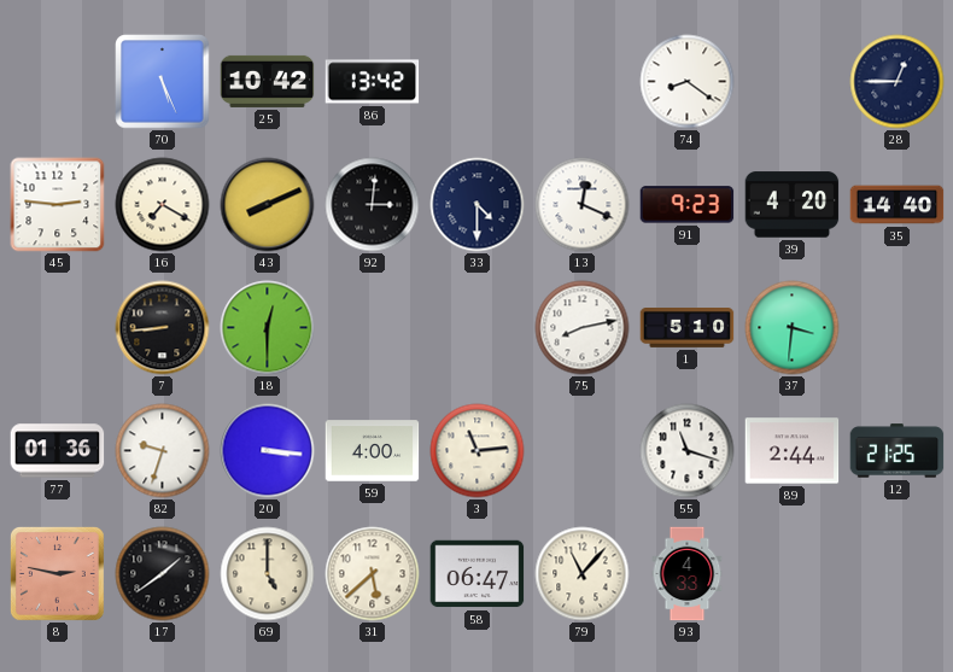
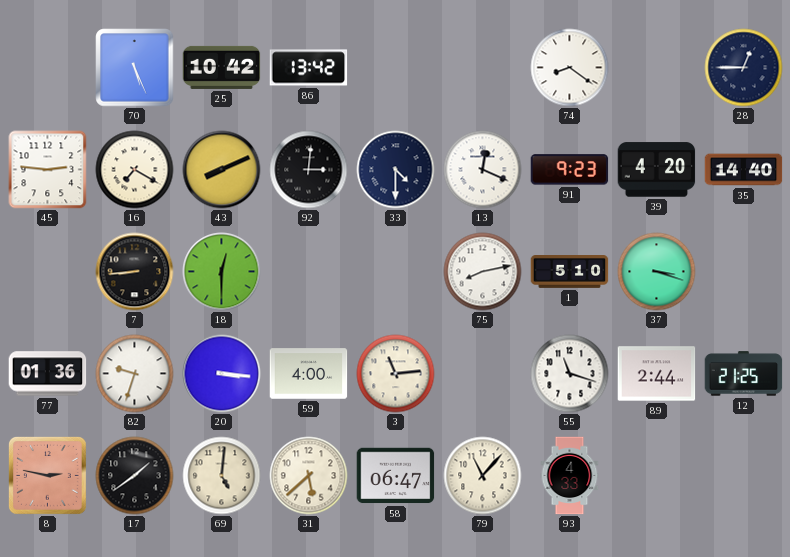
37: 3:31 -> 3:18
69: 5:00 -> 5:01
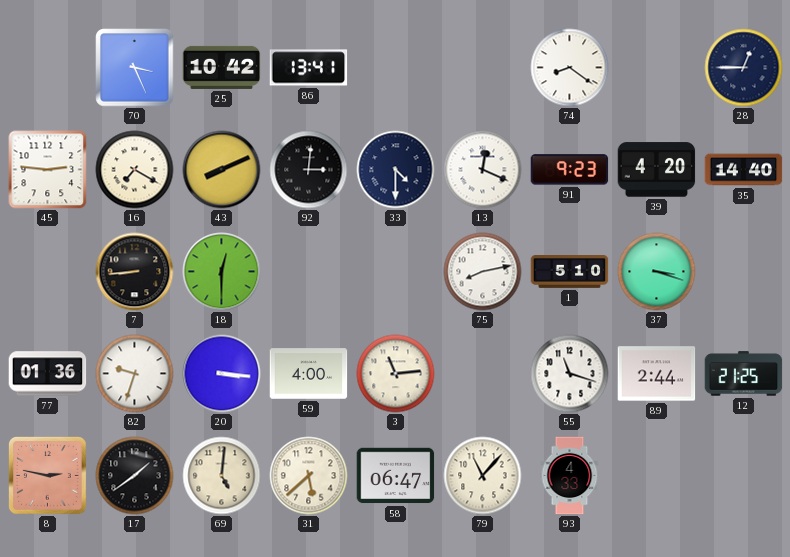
70: 5:26 -> 3:26
86: 13:42 -> 13:41
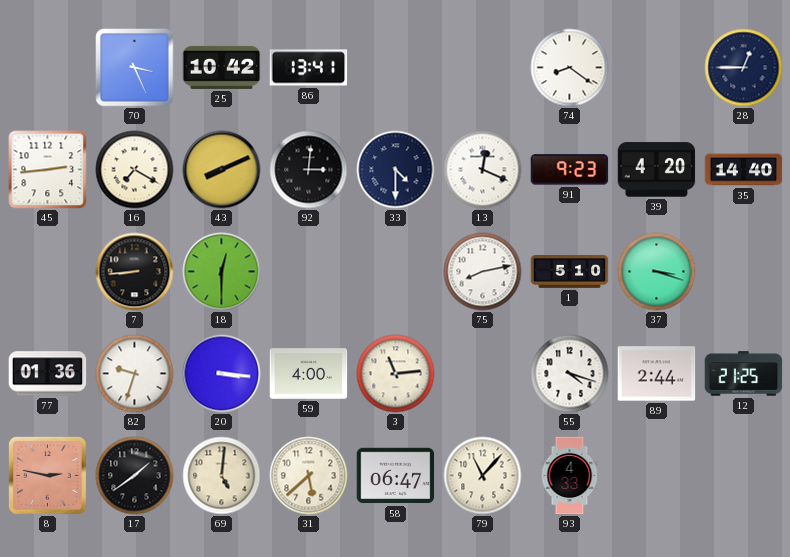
45: 2:46 -> 2:44
55: 11:18 -> 4:18
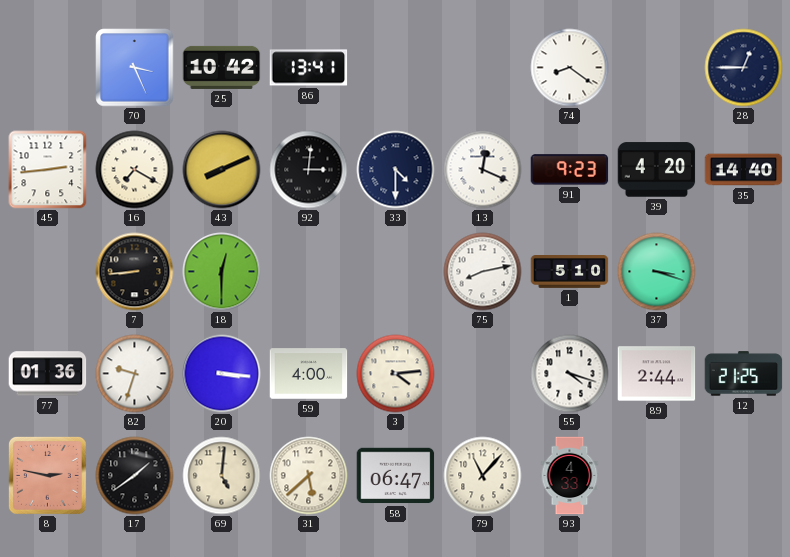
3: 11:14 -> 4:14
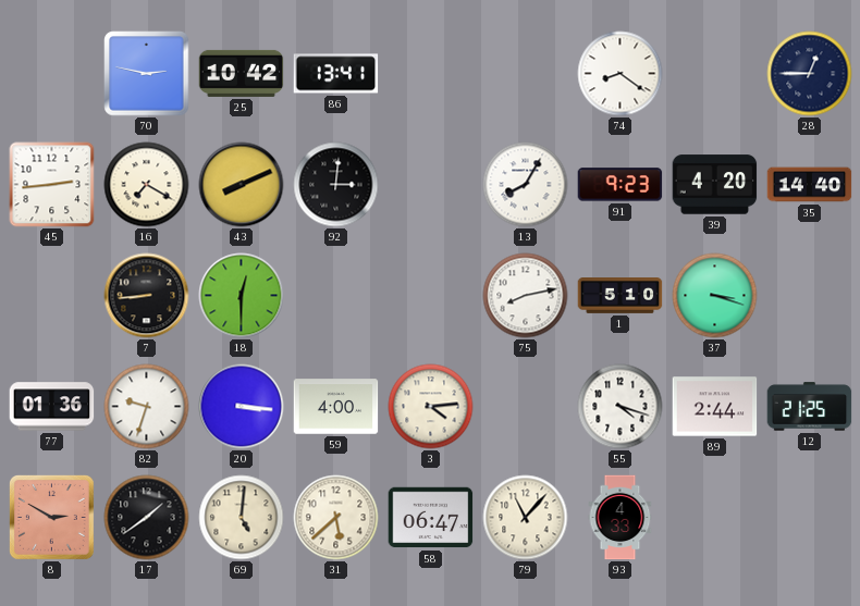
70: 3:26 -> 2:47
33: 4:30 -> none
13: 12:19 -> 8:05
8: 2:47 -> 2:50
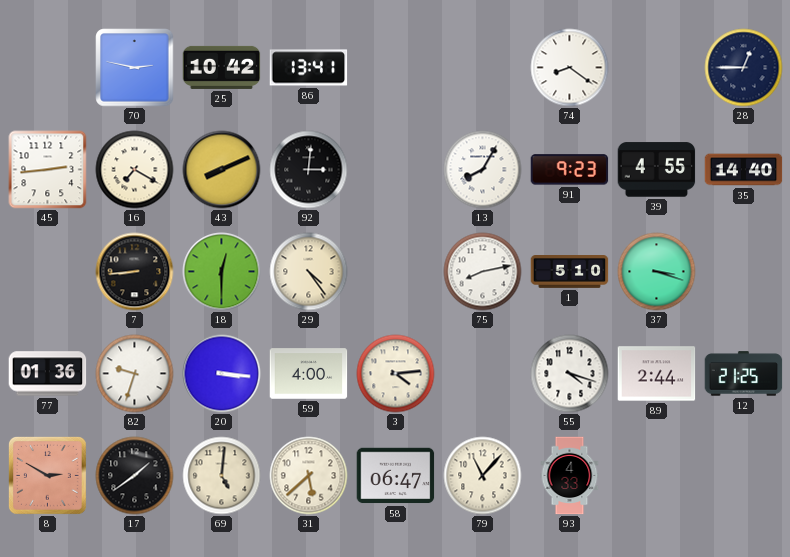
39: 4:20 -> 4:55
29: none -> 4:24
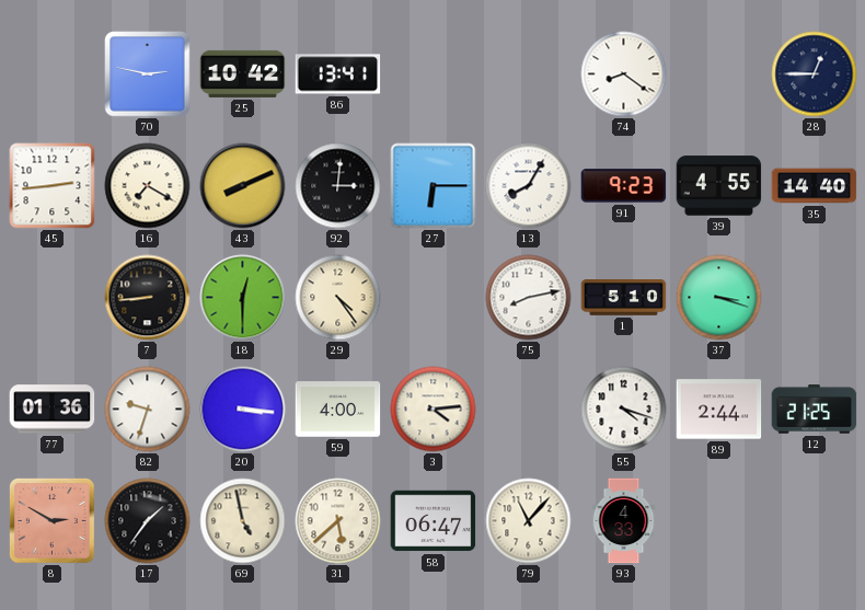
27: none -> 6:15
17: 1:39 -> 1:36
69: 5:01 -> 4:58
